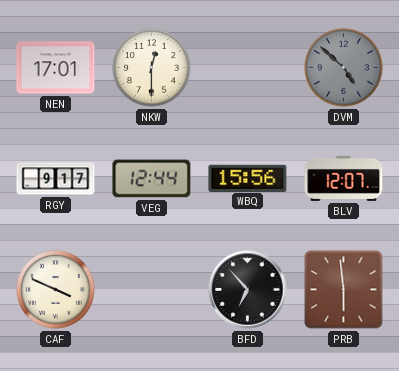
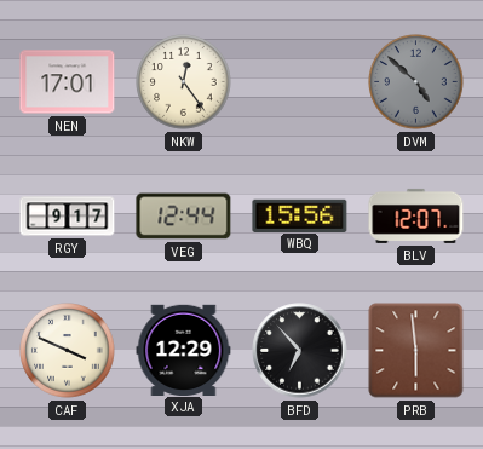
NKW: 12:30 -> 12:24
XJA: none -> 12:29
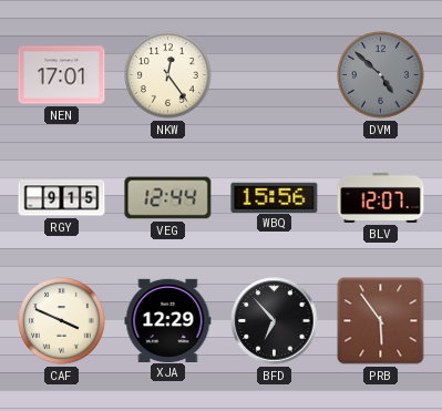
RGY: 9:17 -> 9:15
PRB: 5:59 -> 5:54
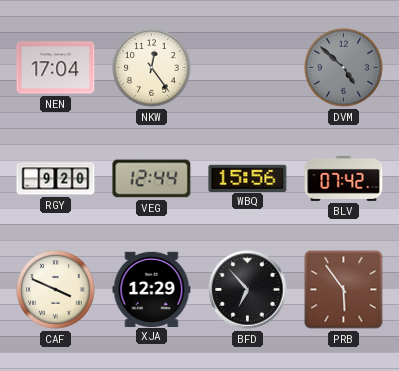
NEN: 17:01 -> 17:04
RGY: 9:15 -> 9:20
BLV: 12:07 -> 07:42
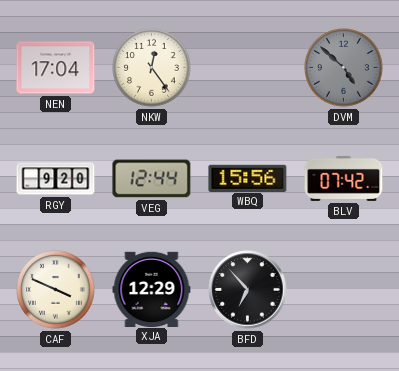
PRB: 5:54 -> none
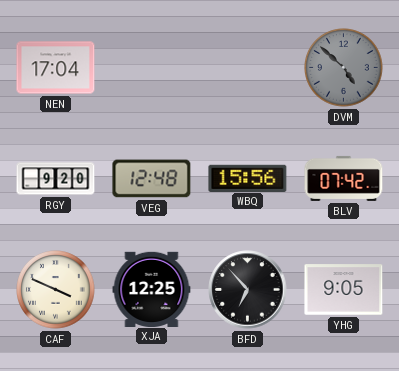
NKW: 12:24 -> none
VEG: 12:44 -> 12:48
XJA: 12:29 -> 12:25
YHG: none -> 9:05
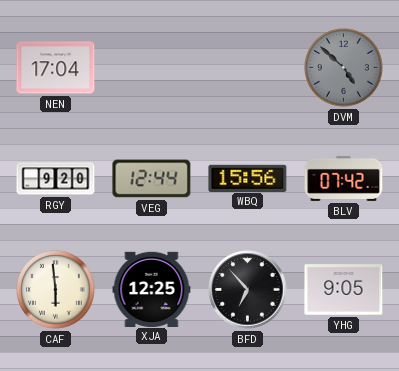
VEG: 12:48 -> 12:44
CAF: 3:49 -> 5:59
